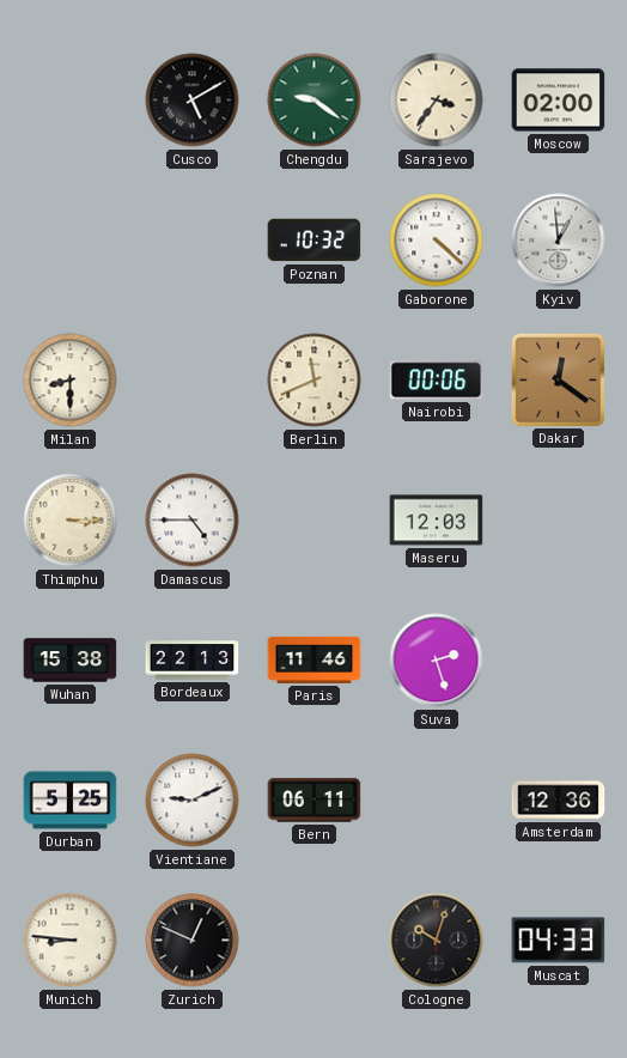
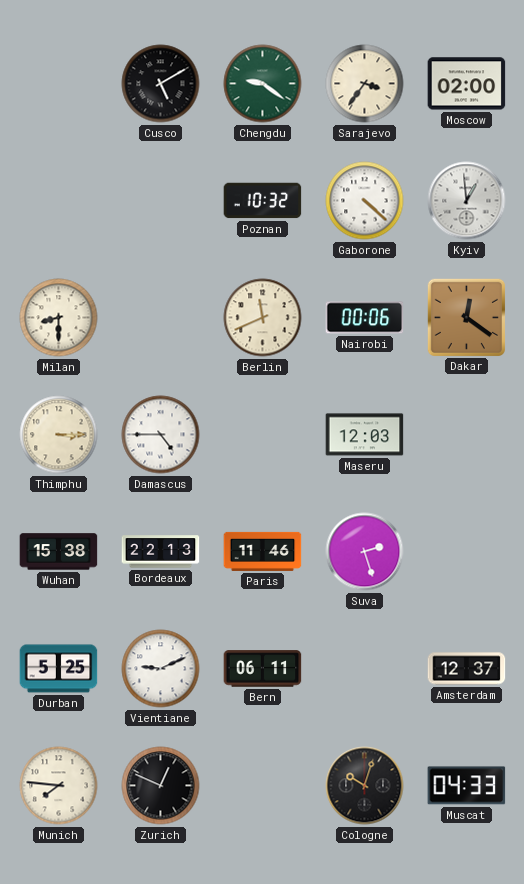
Amsterdam: 12:36 -> 12:37
Munich: 8:46 -> 7:46
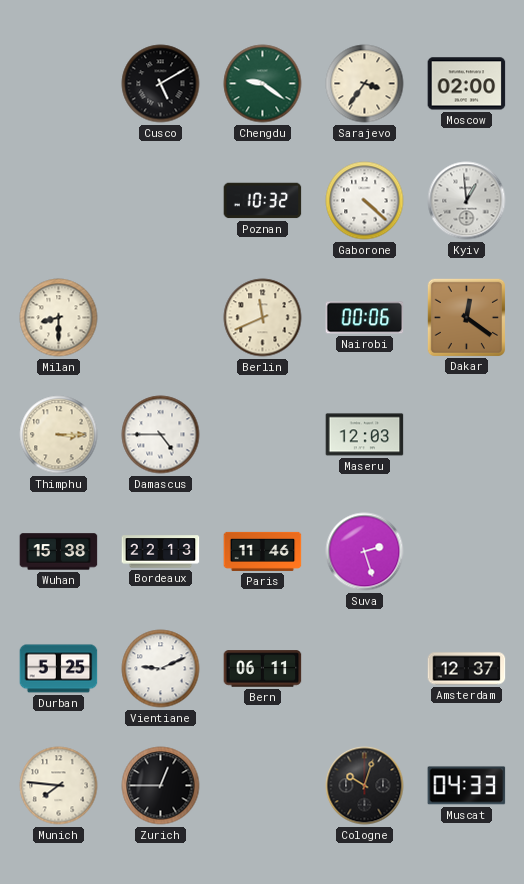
Zurich: 12:49 -> 12:45
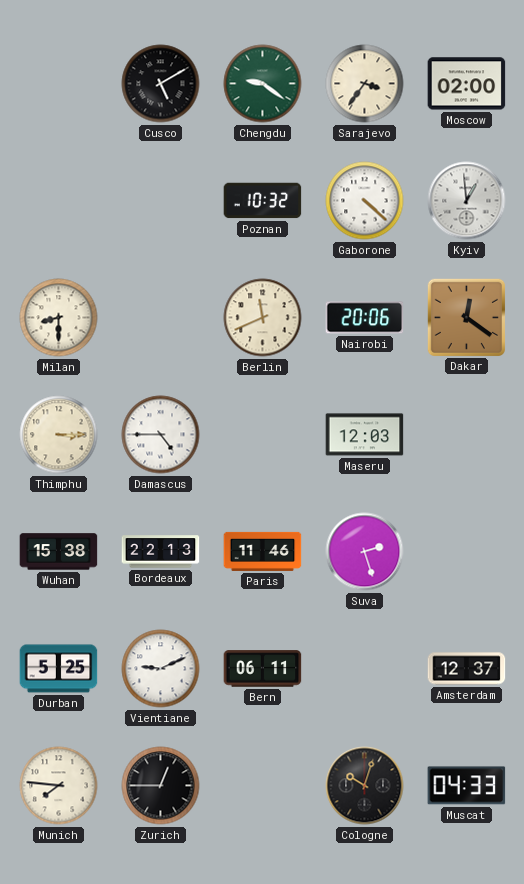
Nairobi: 00:06 -> 20:06
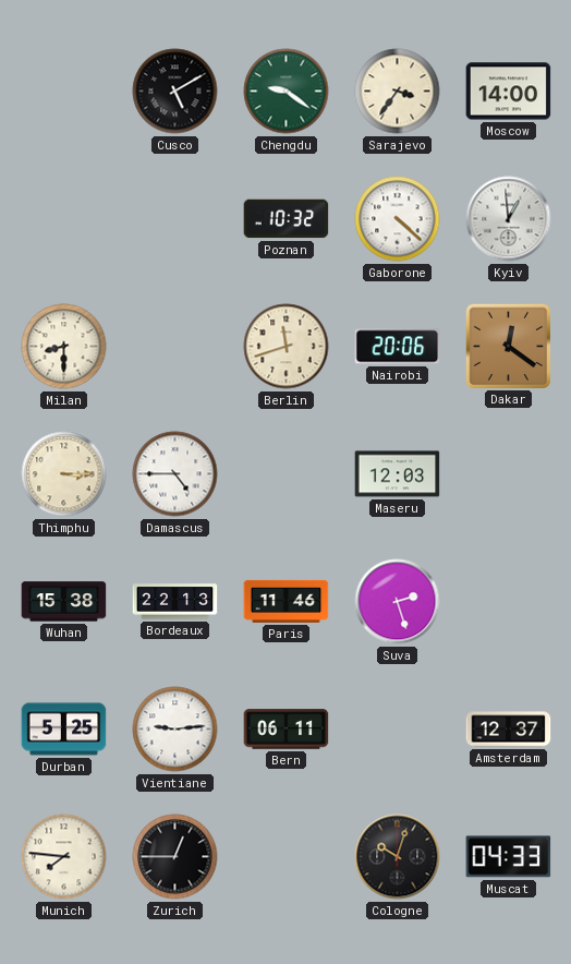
Moscow: 02:00 -> 14:00
Berlin: 11:41 -> 11:42
Vientiane: 9:11 -> 9:14
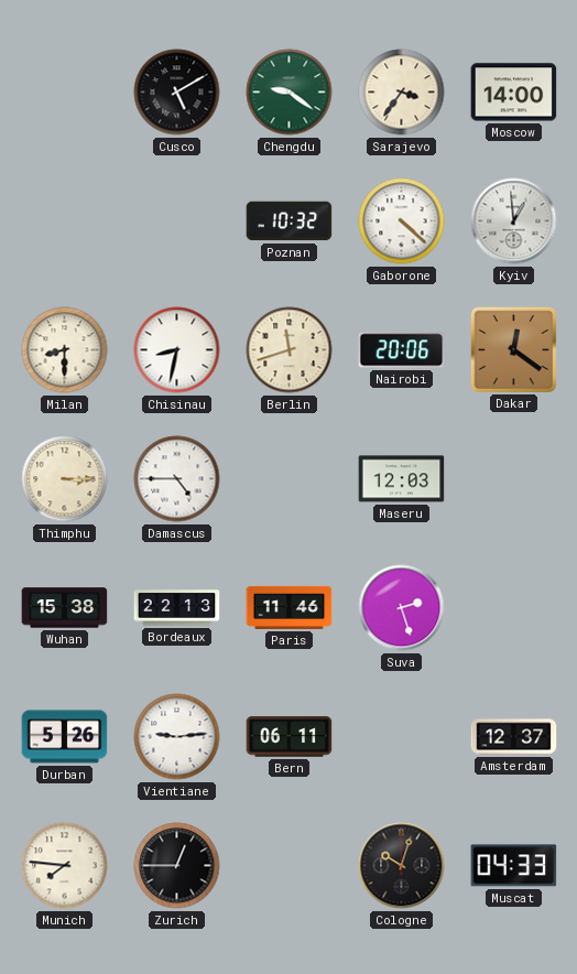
Chisinau: none -> 8:32
Durban: 5:25 -> 5:26
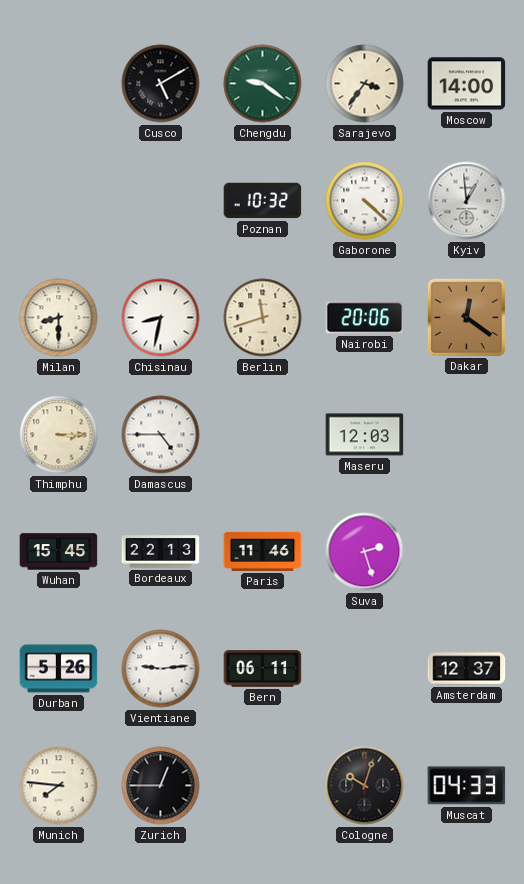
Wuhan: 15:38 -> 15:45
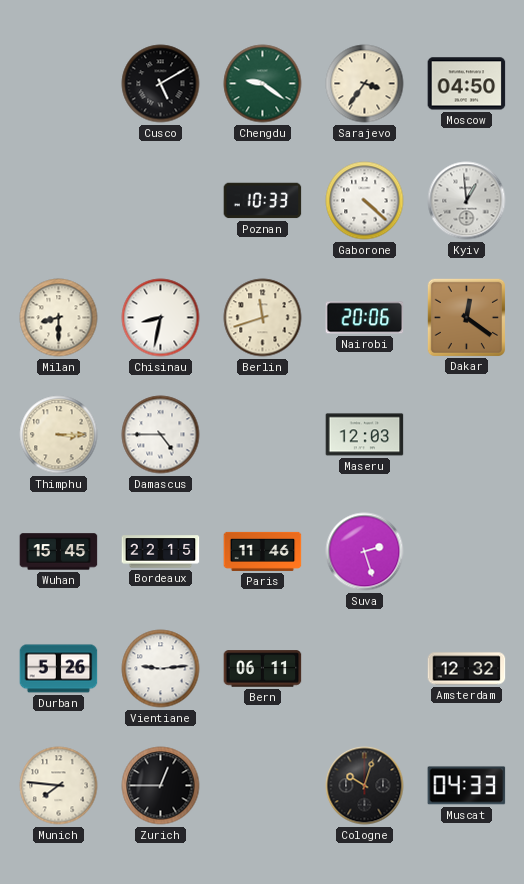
Moscow: 14:00 -> 04:50
Poznan: 10:32 -> 10:33
Bordeaux: 22:13 -> 22:15
Amsterdam: 12:37 -> 12:32
